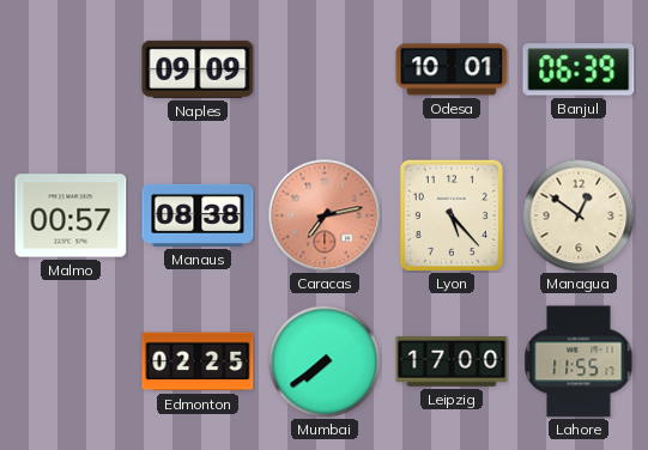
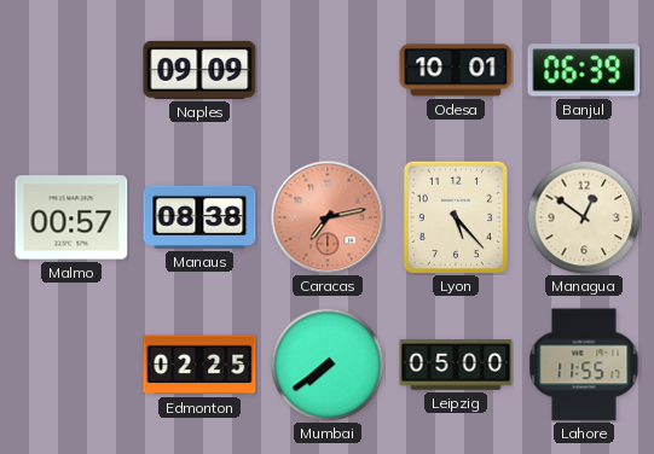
Leipzig: 17:00 -> 05:00
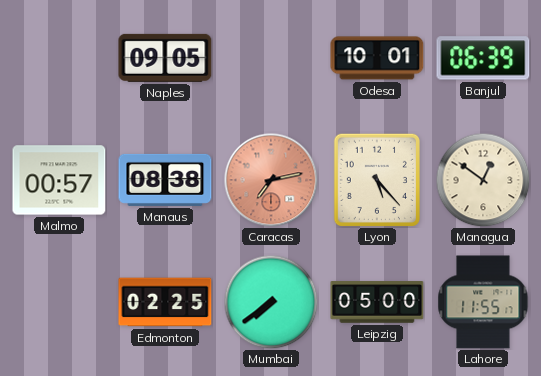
Naples: 09:09 -> 09:05
